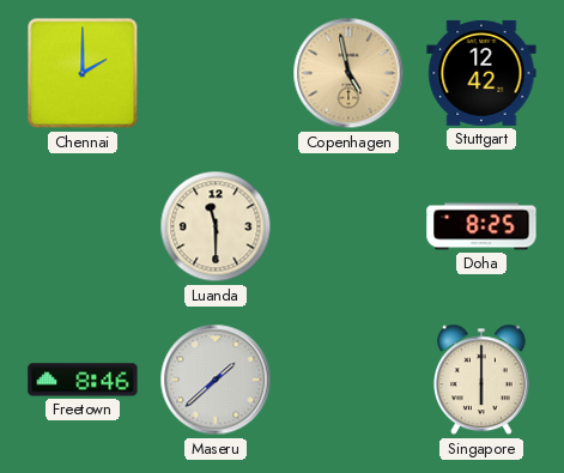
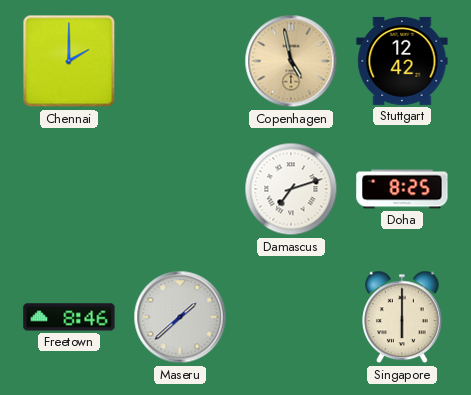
Luanda: 11:30 -> none
Damascus: none -> 7:12
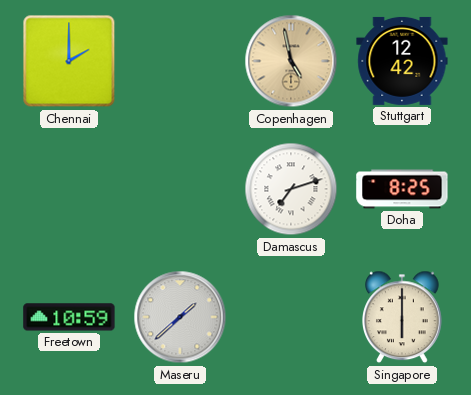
Freetown: 8:46 -> 10:59
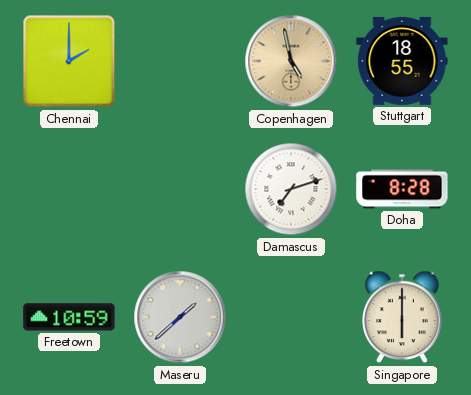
Stuttgart: 12:42 -> 18:55
Doha: 8:25 -> 8:28
